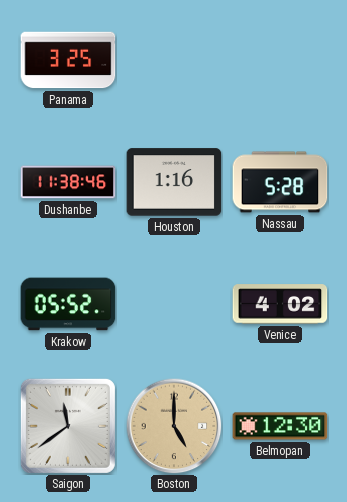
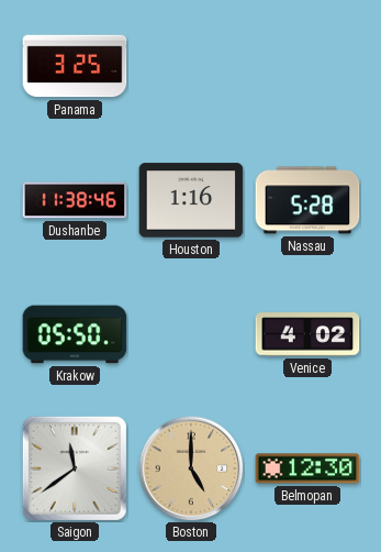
Krakow: 05:52 -> 05:50
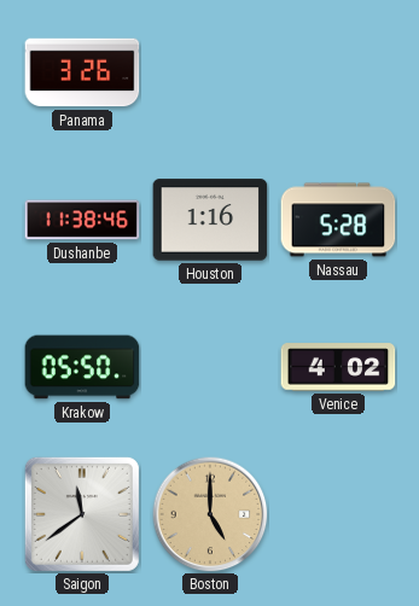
Panama: 3:25 -> 3:26
Belmopan: 12:30 -> none
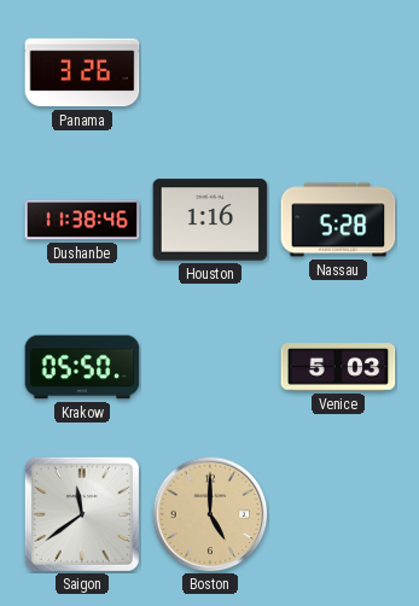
Venice: 4:02 -> 5:03
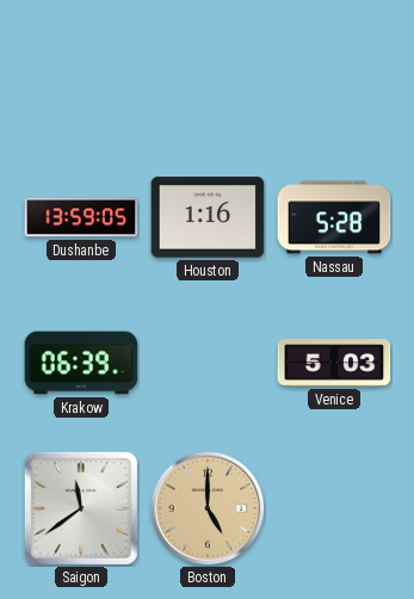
Panama: 3:26 -> none
Dushanbe: 11:38 -> 13:59
Krakow: 05:50 -> 06:39
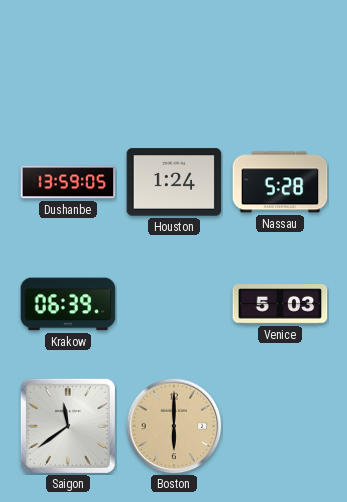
Houston: 1:16 -> 1:24
Boston: 5:00 -> 6:00
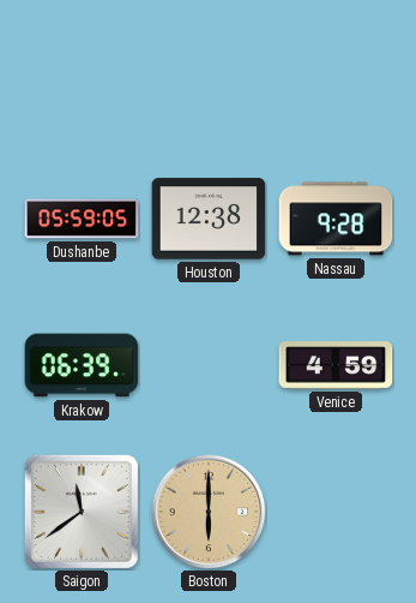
Dushanbe: 13:59 -> 05:59
Houston: 1:24 -> 12:38
Nassau: 5:28 -> 9:28
Venice: 5:03 -> 4:59
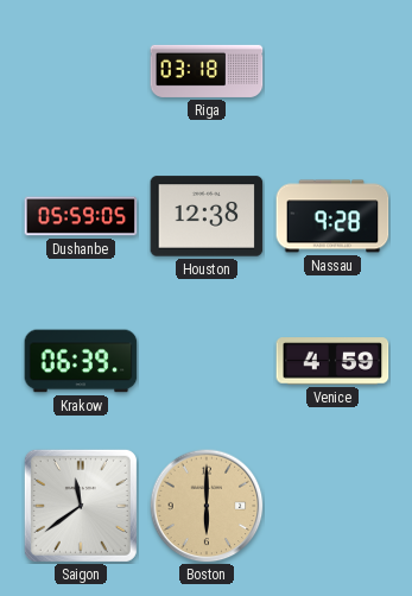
Riga: none -> 03:18
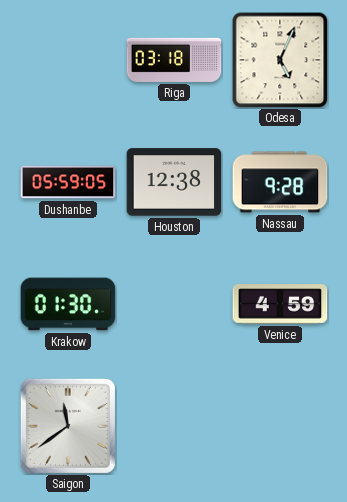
Odesa: none -> 5:04
Krakow: 06:39 -> 01:30
Boston: 6:00 -> none
